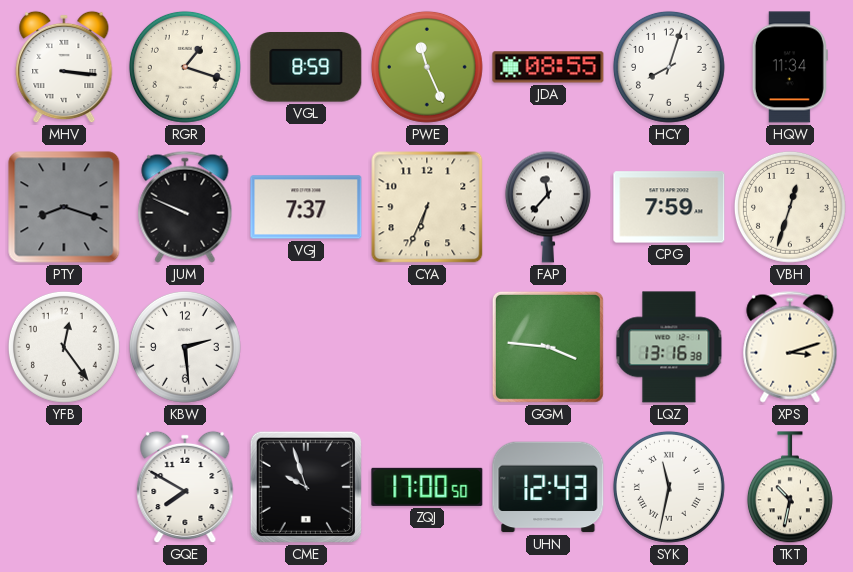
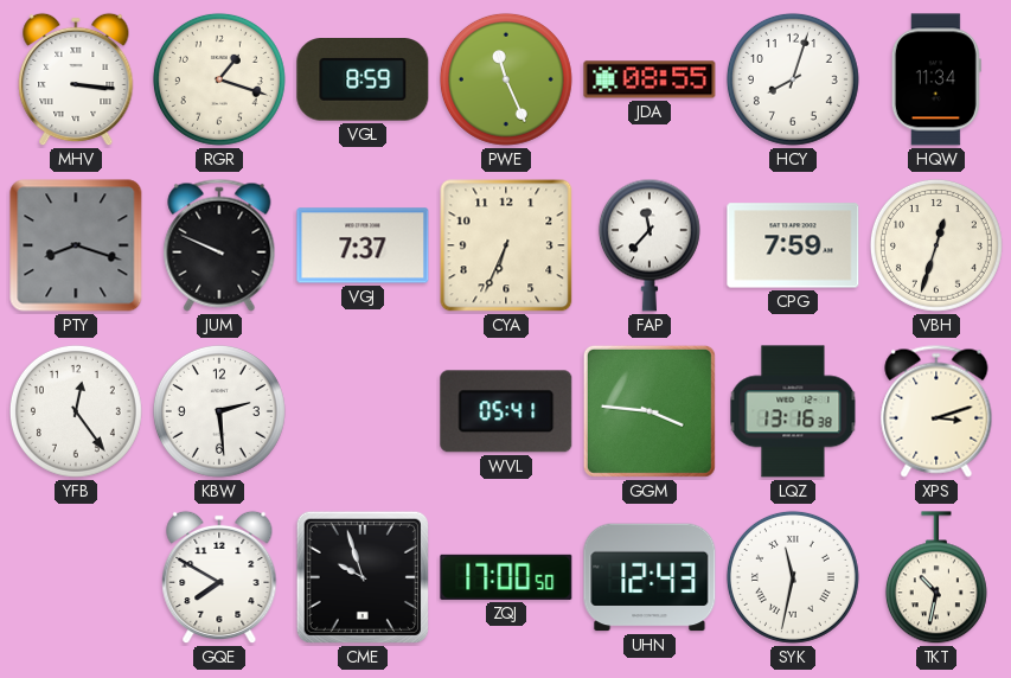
WVL: none -> 05:41
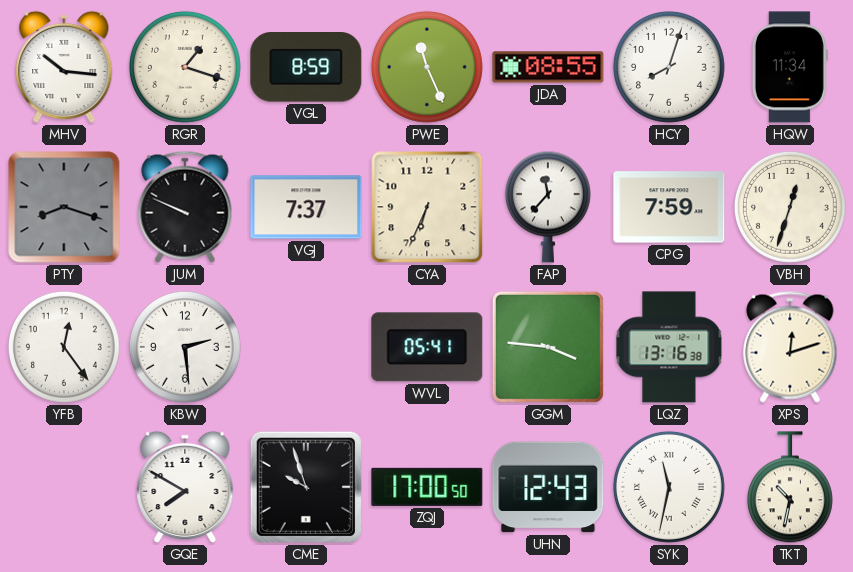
MHV: 3:16 -> 10:16
XPS: 3:12 -> 12:12
